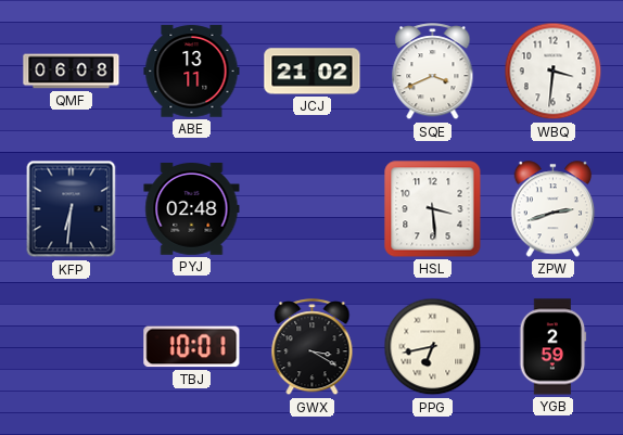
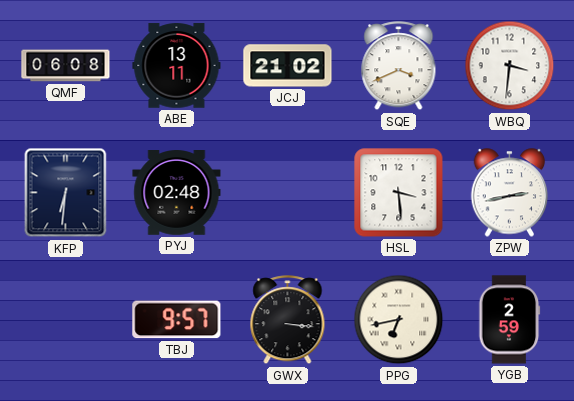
ZPW: 2:42 -> 2:43
TBJ: 10:01 -> 9:57
GWX: 3:20 -> 3:16
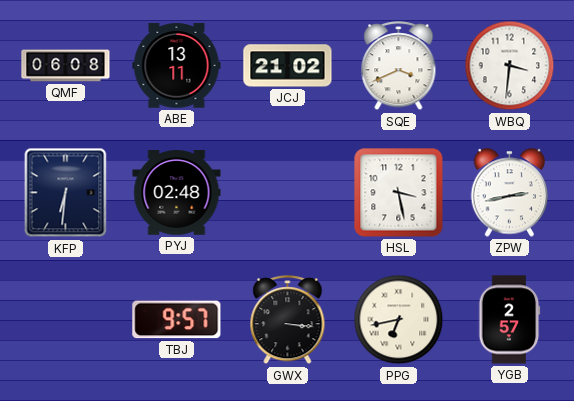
HSL: 3:29 -> 3:28
YGB: 2:59 -> 2:57
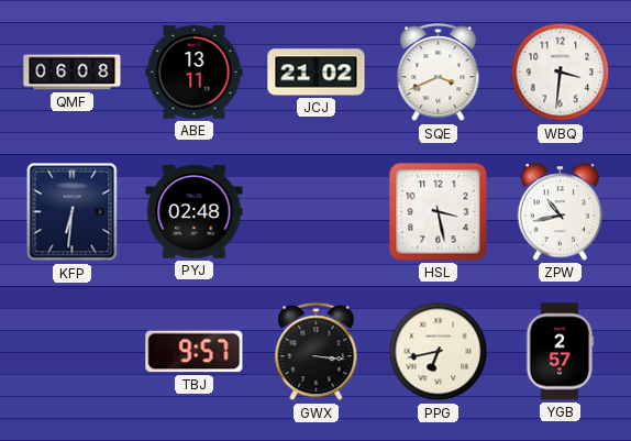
ZPW: 2:43 -> 10:43
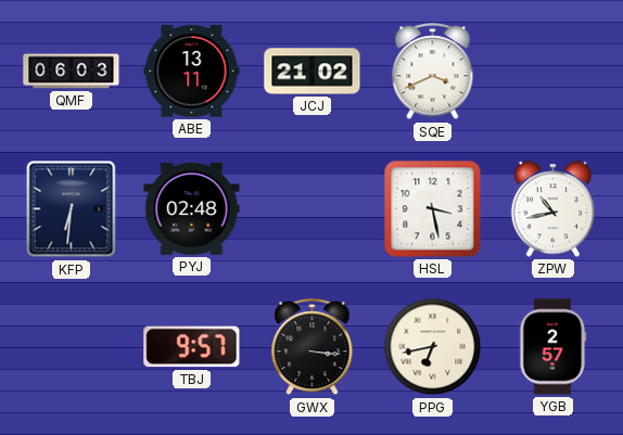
QMF: 06:08 -> 06:03
WBQ: 3:31 -> none
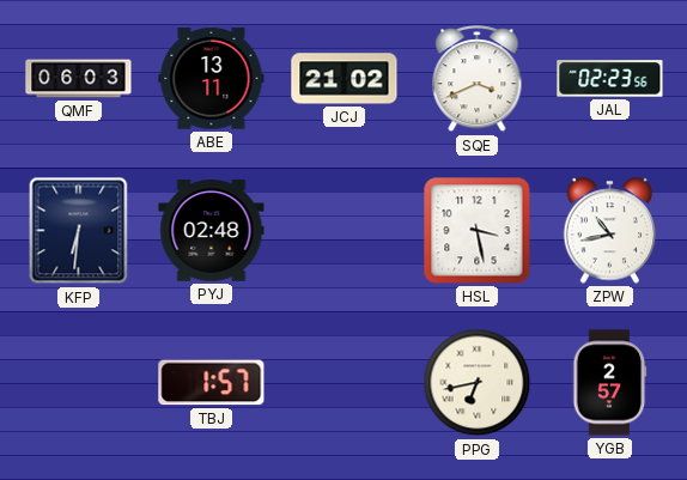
JAL: none -> 02:23
TBJ: 9:57 -> 1:57
GWX: 3:16 -> none
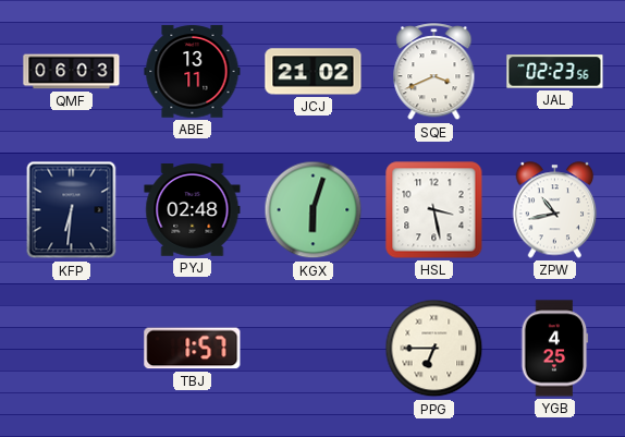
KGX: none -> 6:03
PPG: 6:43 -> 6:45
YGB: 2:57 -> 4:25
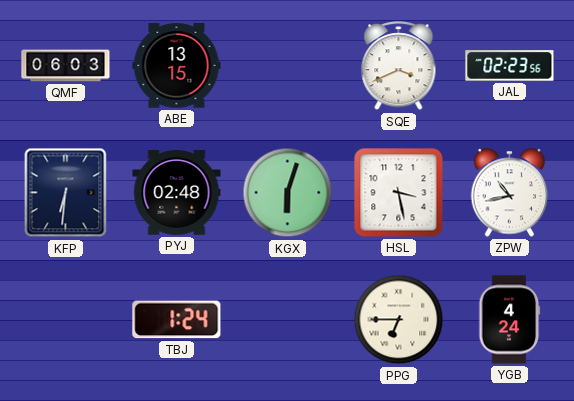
ABE: 13:11 -> 13:15
JCJ: 21:02 -> none
TBJ: 1:57 -> 1:24
YGB: 4:25 -> 4:24
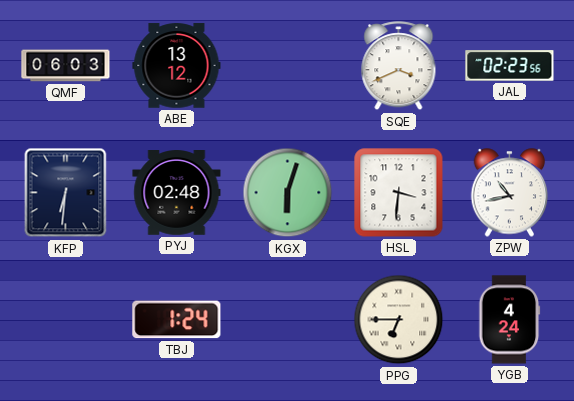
ABE: 13:15 -> 13:12
HSL: 3:28 -> 3:31
